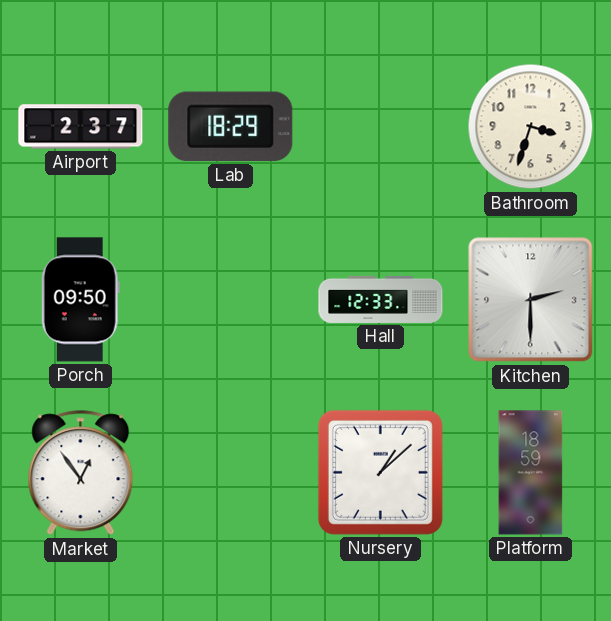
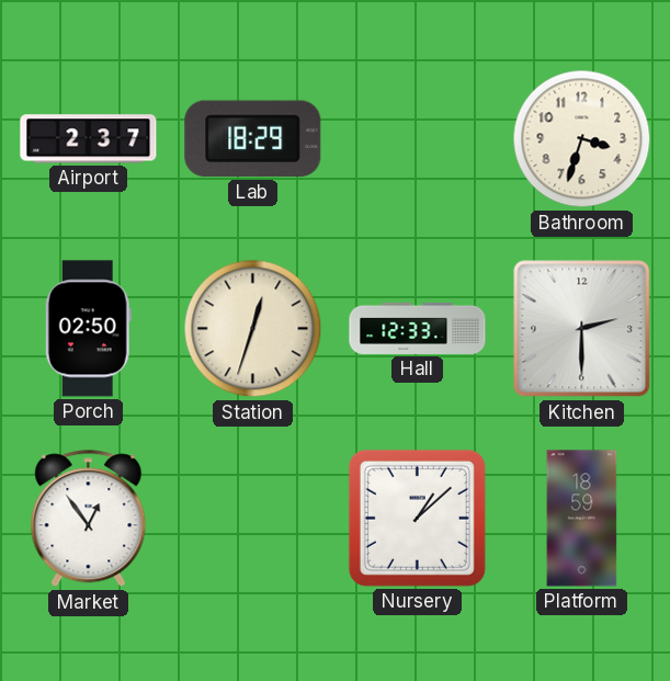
Porch: 09:50 -> 02:50
Station: none -> 12:33
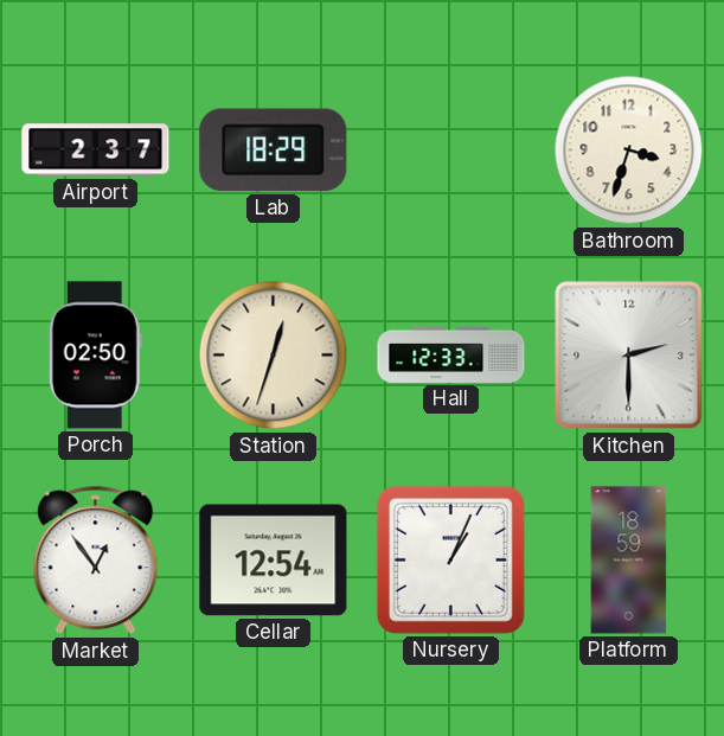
Cellar: none -> 12:54
Nursery: 1:08 -> 1:04
